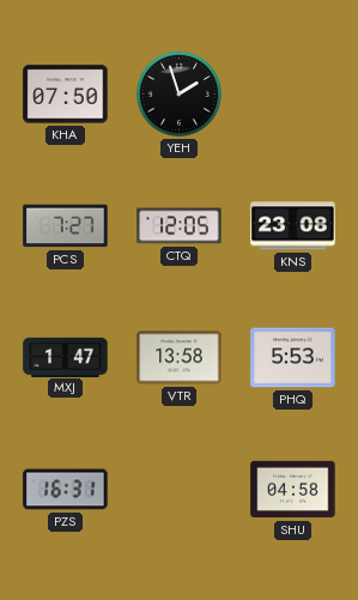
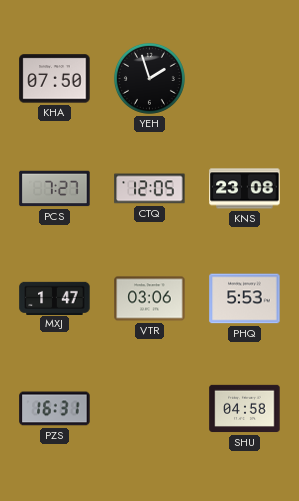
VTR: 13:58 -> 03:06
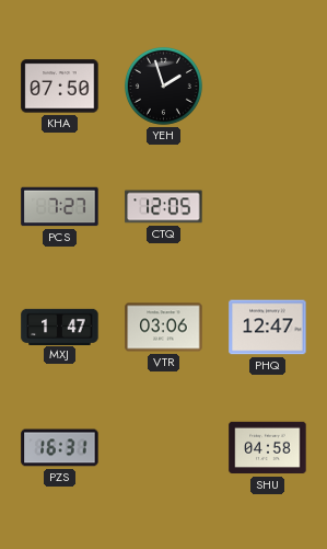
KNS: 23:08 -> none
PHQ: 5:53 -> 12:47
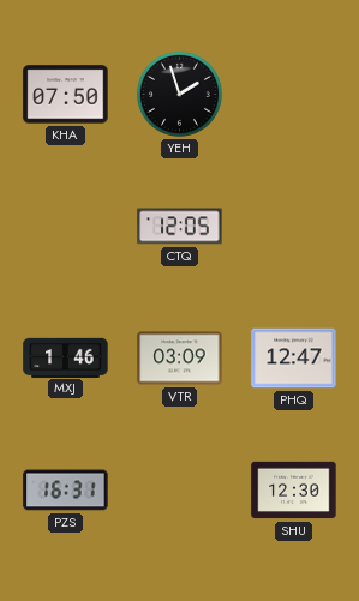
PCS: 7:27 -> none
MXJ: 1:47 -> 1:46
VTR: 03:06 -> 03:09
SHU: 04:58 -> 12:30
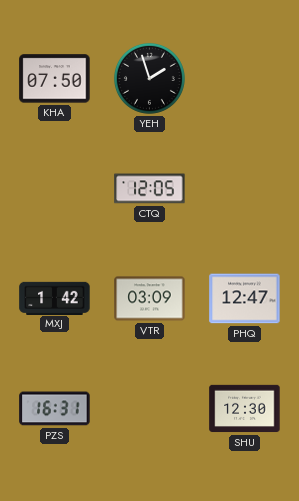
MXJ: 1:46 -> 1:42
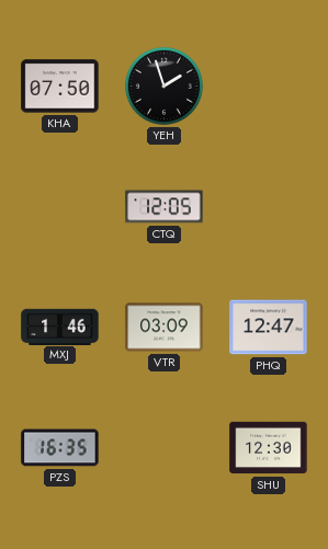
MXJ: 1:42 -> 1:46
PZS: 16:31 -> 16:35
